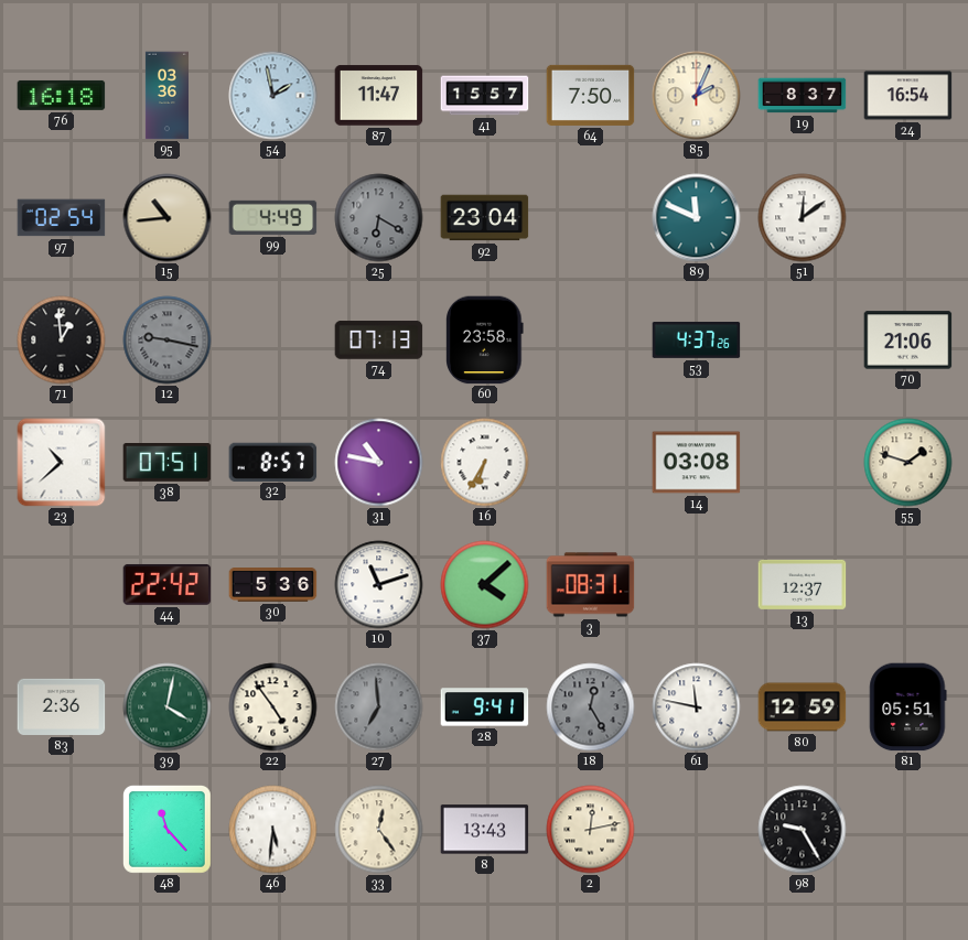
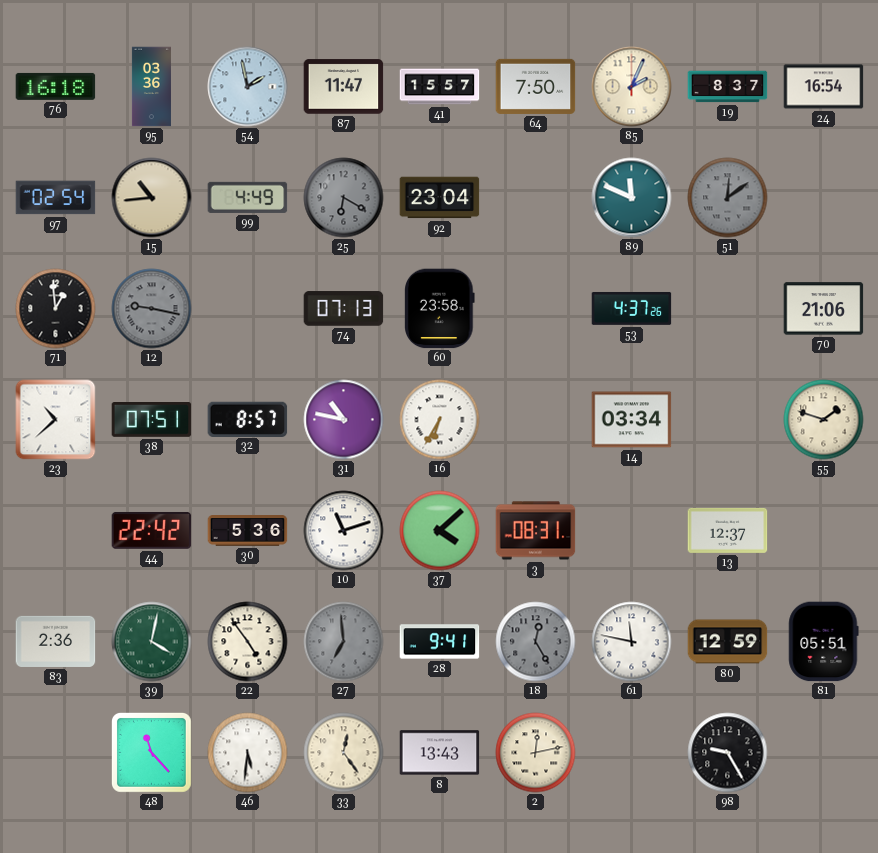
51 dial: white -> grey
14: 03:08 -> 03:34
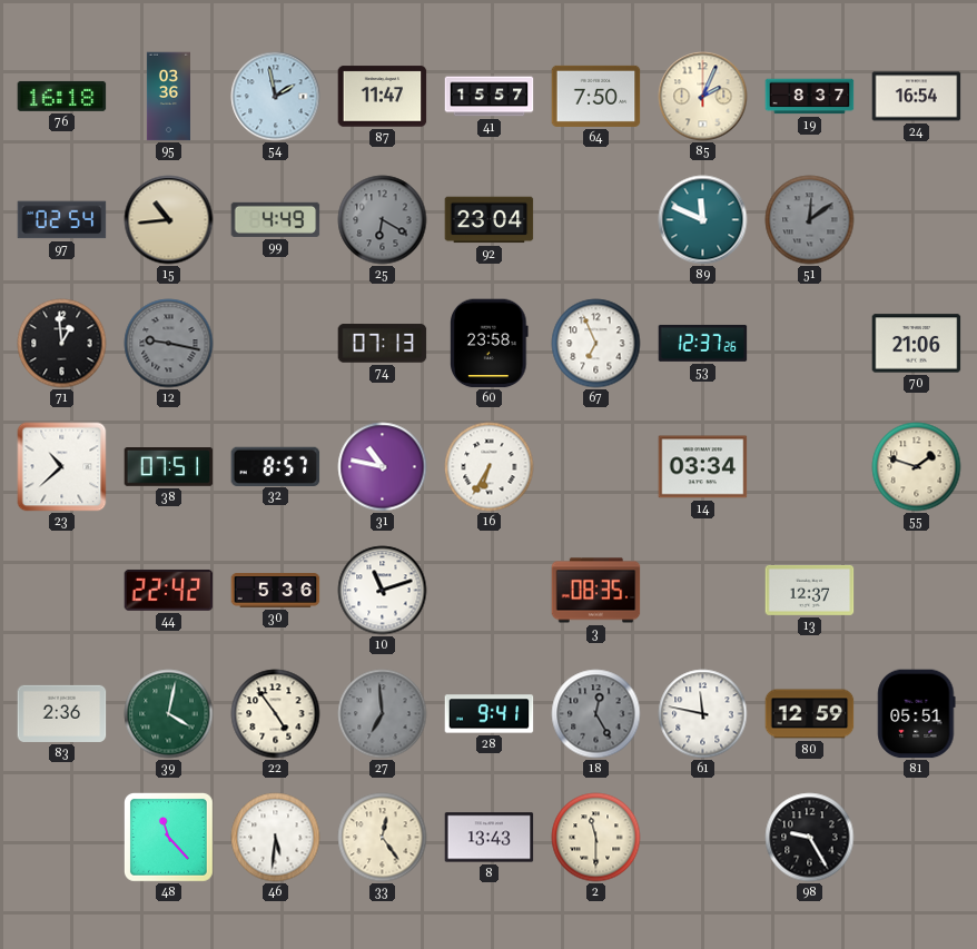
67: none -> 6:56
53: 4:37 -> 12:37
37: 4:08 -> none
3: 08:31 -> 08:35
2: 12:13 -> 11:30
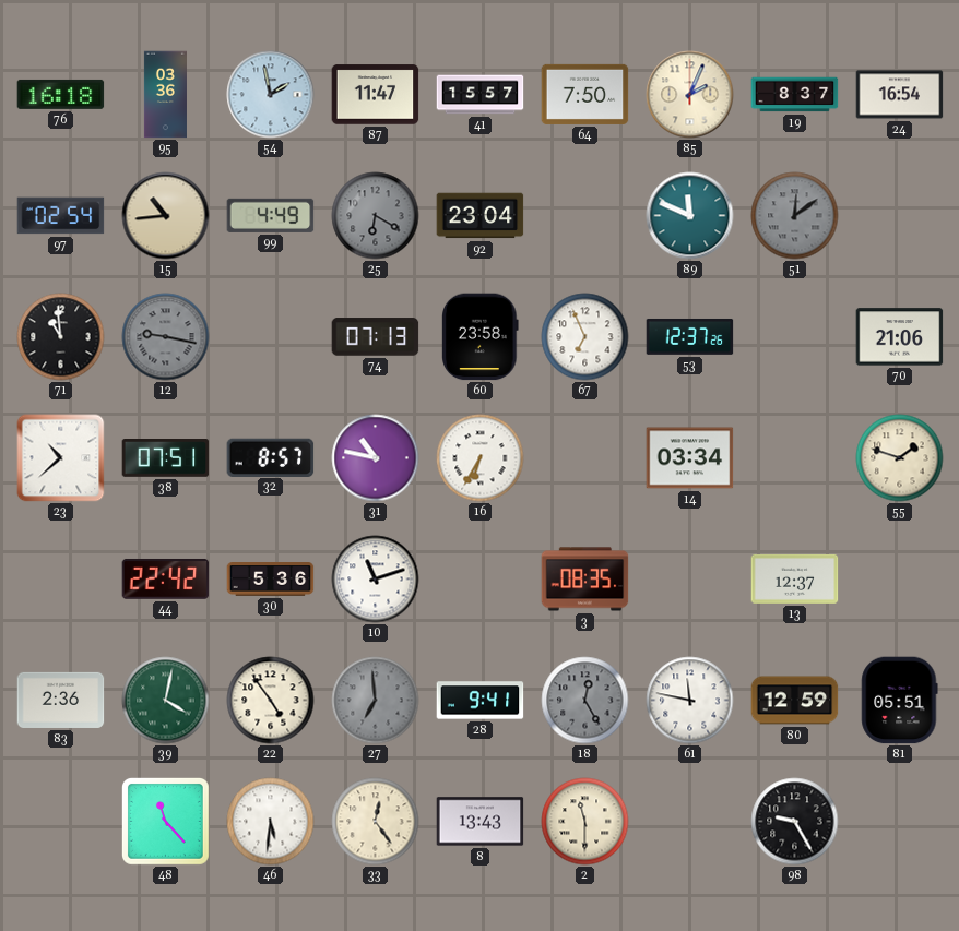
71: 12:59 -> 10:59
